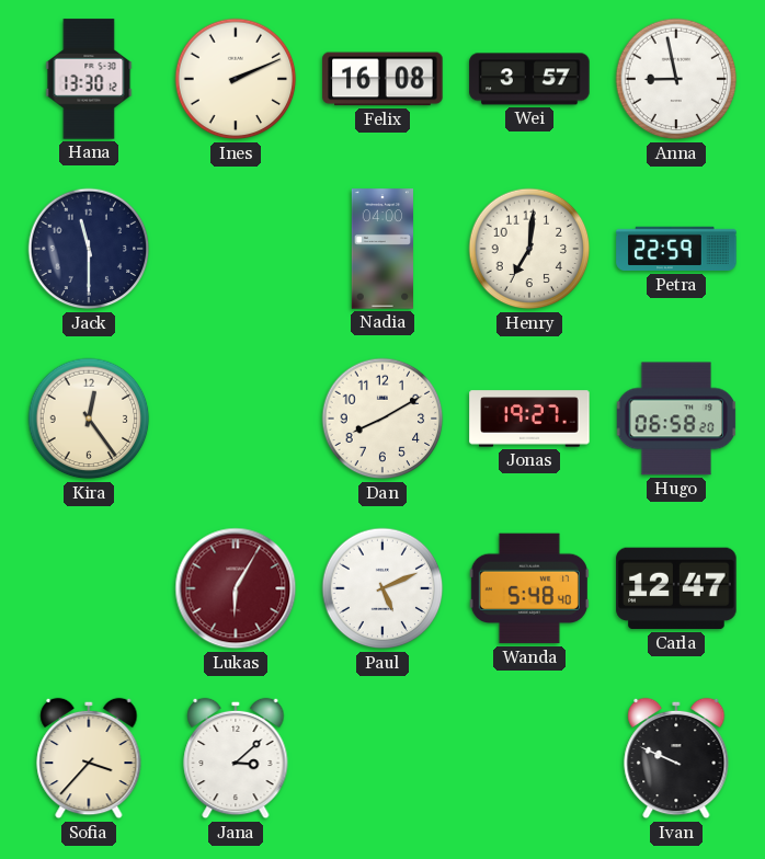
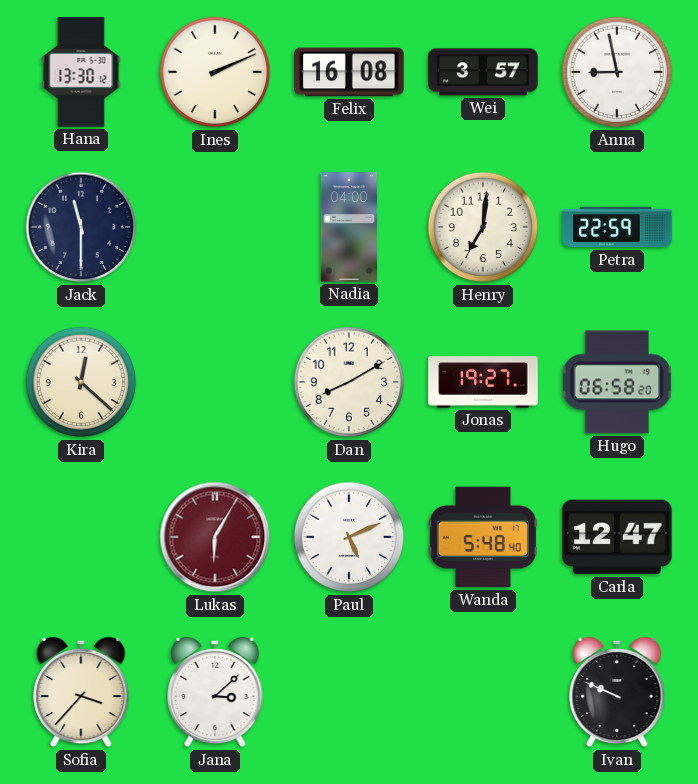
Kira: 12:24 -> 12:22
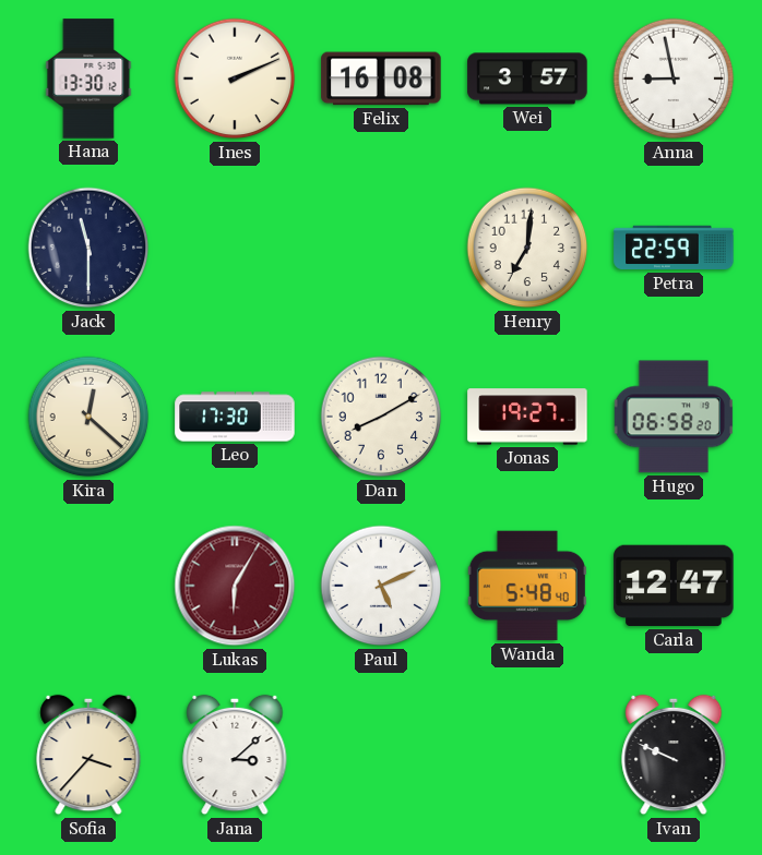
Nadia: 04:00 -> none
Leo: none -> 17:30
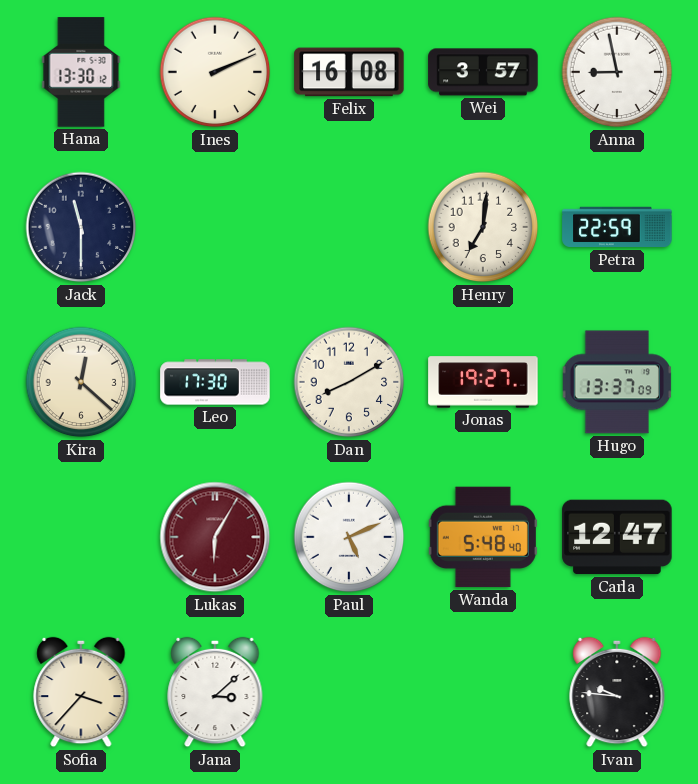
Hugo: 06:58 -> 13:37
Ivan: 9:49 -> 9:46
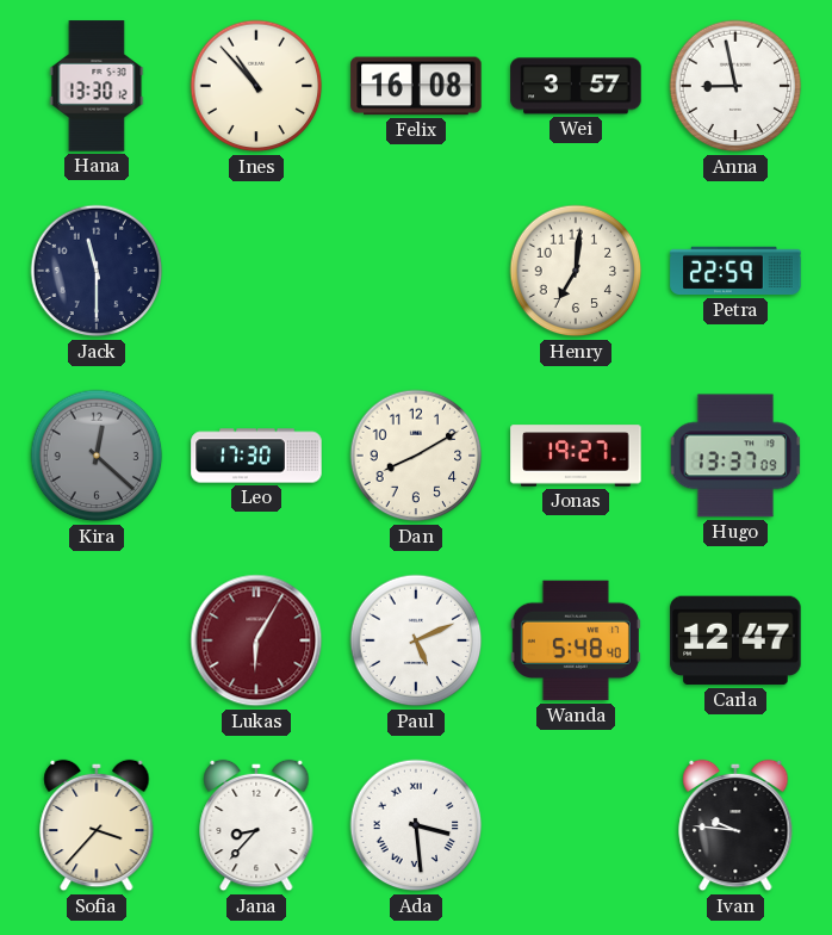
Ines: 2:11 -> 10:53
Kira dial: cream -> grey
Jana: 3:08 -> 8:37
Ada: none -> 3:29
